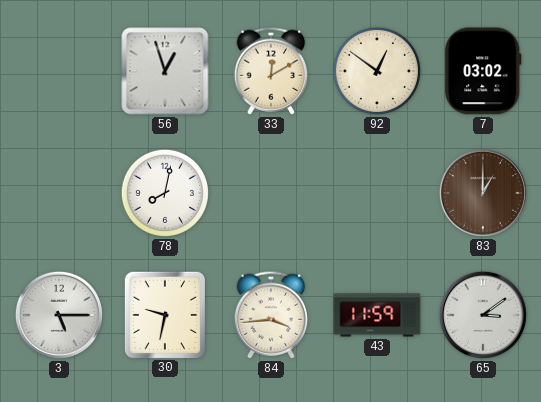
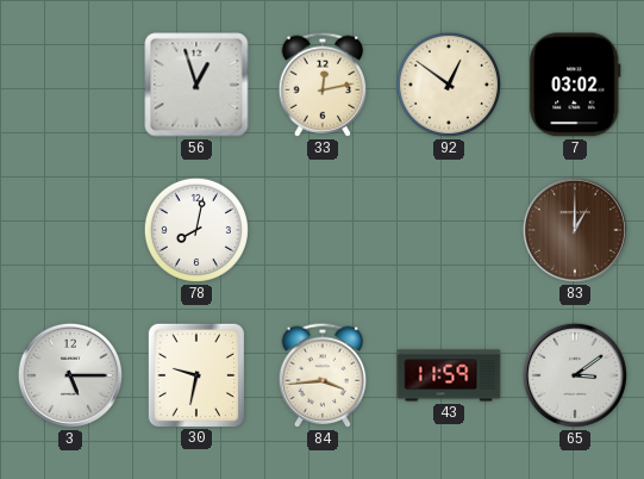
33: 12:10 -> 12:13
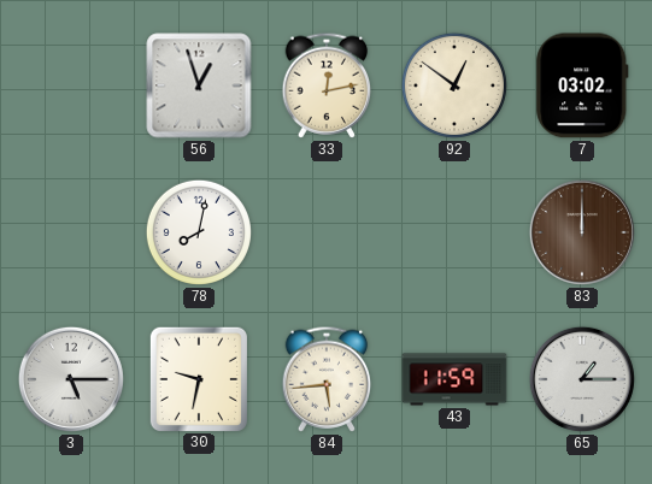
83: 1:00 -> 12:00
84: 3:44 -> 5:44
65: 3:09 -> 1:15
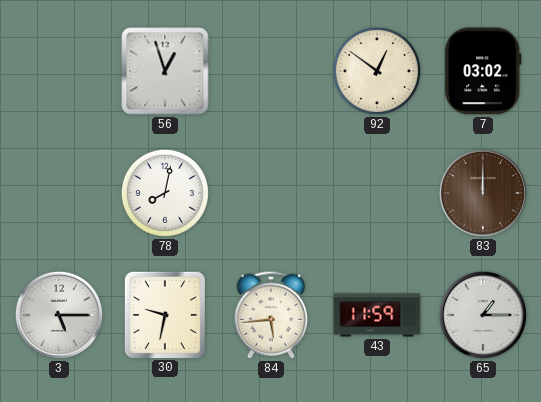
33: 12:13 -> none
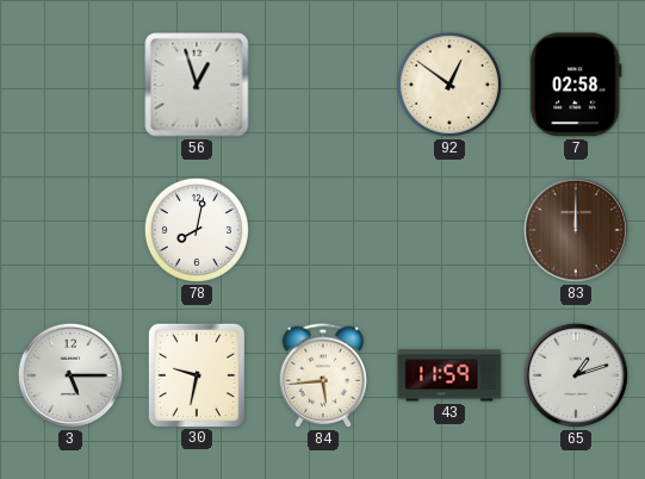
7: 03:02 -> 02:58
65: 1:15 -> 1:12
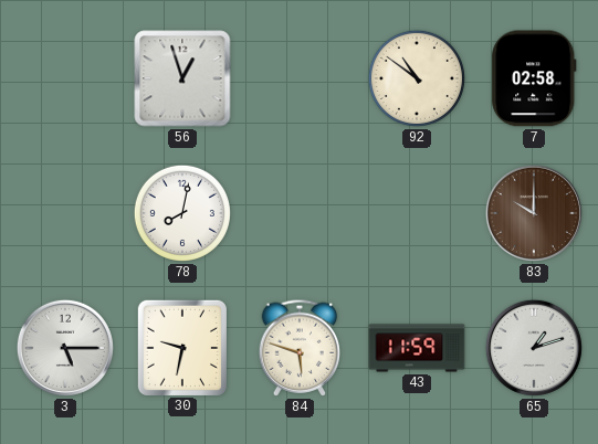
92: 12:51 -> 10:51
83: 12:00 -> 10:00
84: 5:44 -> 5:48
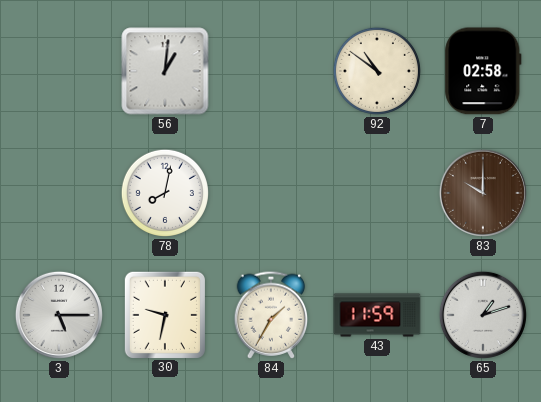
56: 12:57 -> 1:01
84: 5:48 -> 1:35
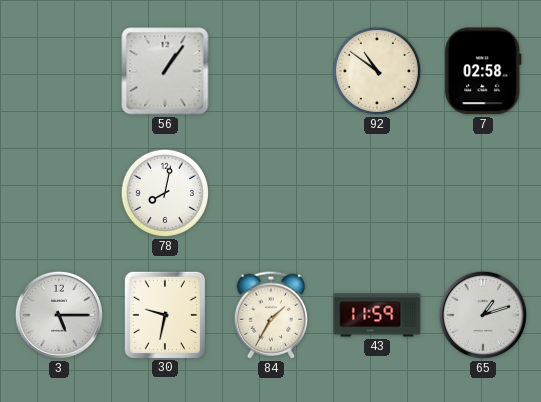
56: 1:01 -> 1:06
83: 10:00 -> none
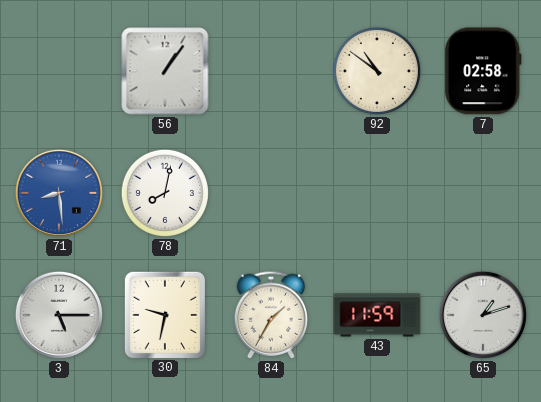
71: none -> 8:29
